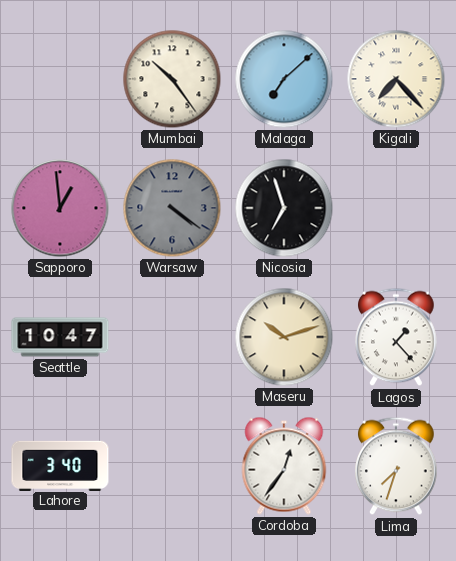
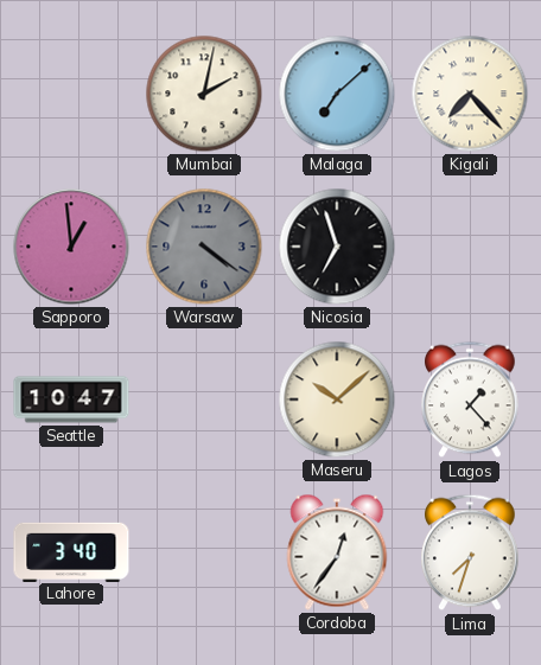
Mumbai: 10:24 -> 2:02
Maseru: 10:12 -> 10:08
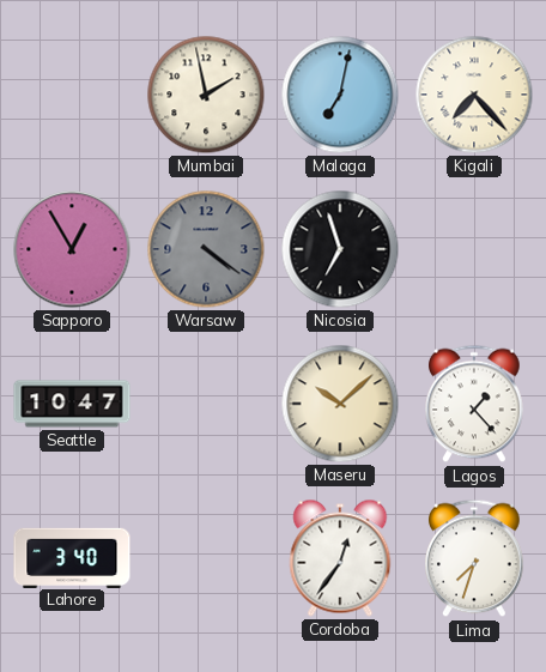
Mumbai: 2:02 -> 1:58
Malaga: 7:08 -> 7:02
Sapporo: 12:59 -> 12:55
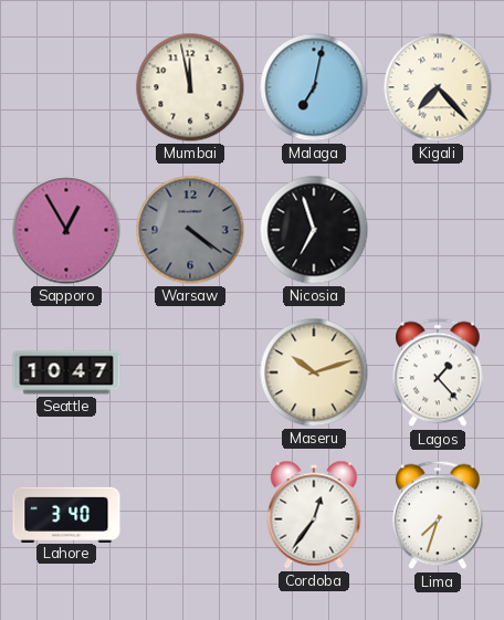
Mumbai: 1:58 -> 11:58
Maseru: 10:08 -> 10:12
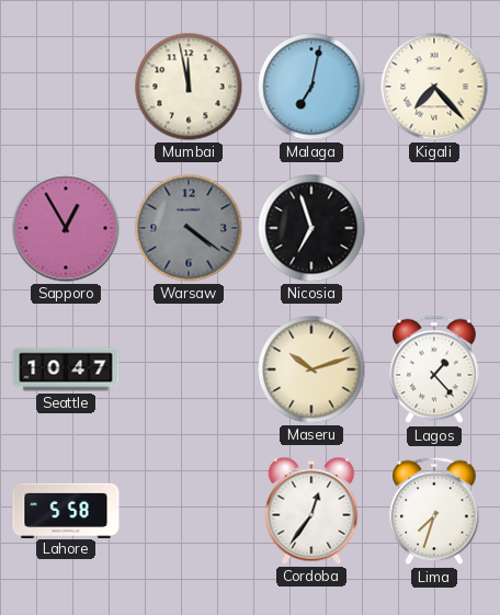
Lahore: 3:40 -> 5:58
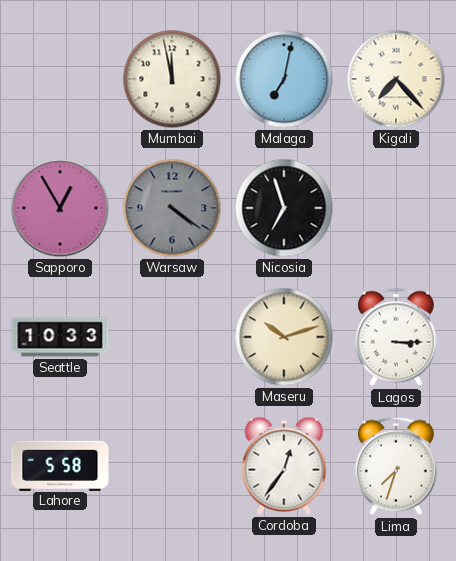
Seattle: 10:47 -> 10:33
Lagos: 1:23 -> 3:15
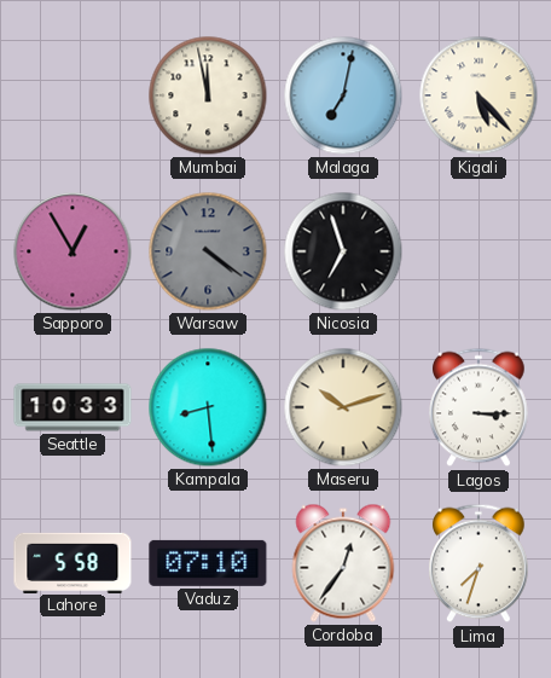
Kigali: 7:23 -> 5:23
Kampala: none -> 8:29
Vaduz: none -> 07:10
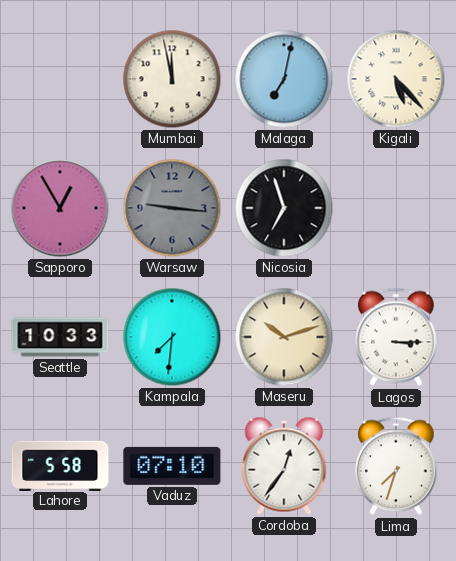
Warsaw: 4:21 -> 9:16
Kampala: 8:29 -> 7:31
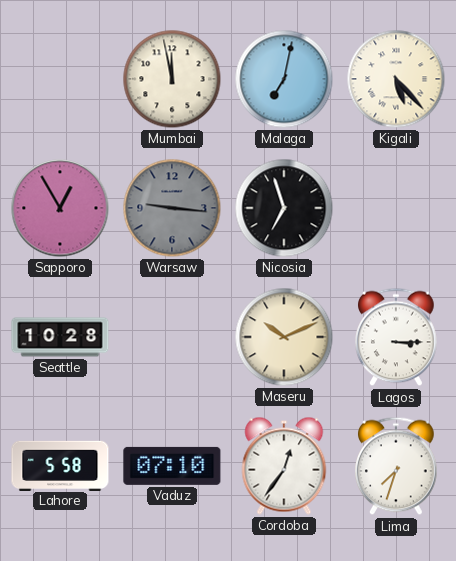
Seattle: 10:33 -> 10:28
Kampala: 7:31 -> none
Maseru: 10:12 -> 10:11
